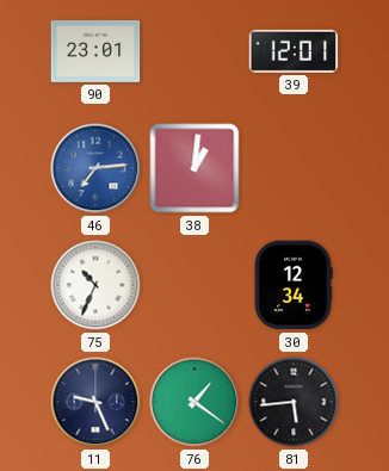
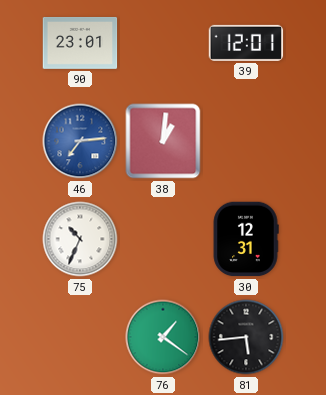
30: 12:34 -> 12:31
11: 9:26 -> none
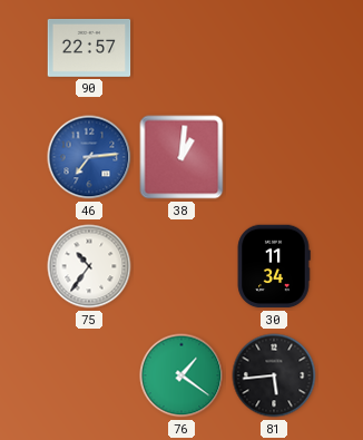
90: 23:01 -> 22:57
39: 12:01 -> none
75: 10:34 -> 10:36
30: 12:31 -> 11:34
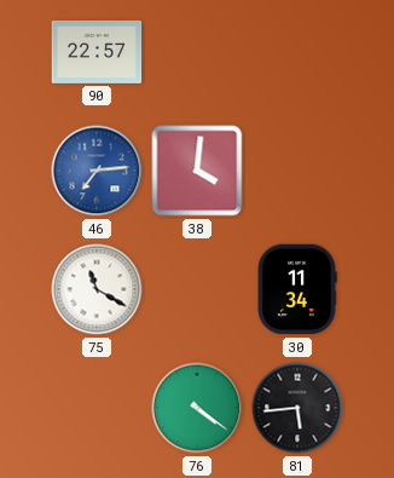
38: 1:01 -> 4:01
75: 10:36 -> 11:20
76: 1:21 -> 4:21
